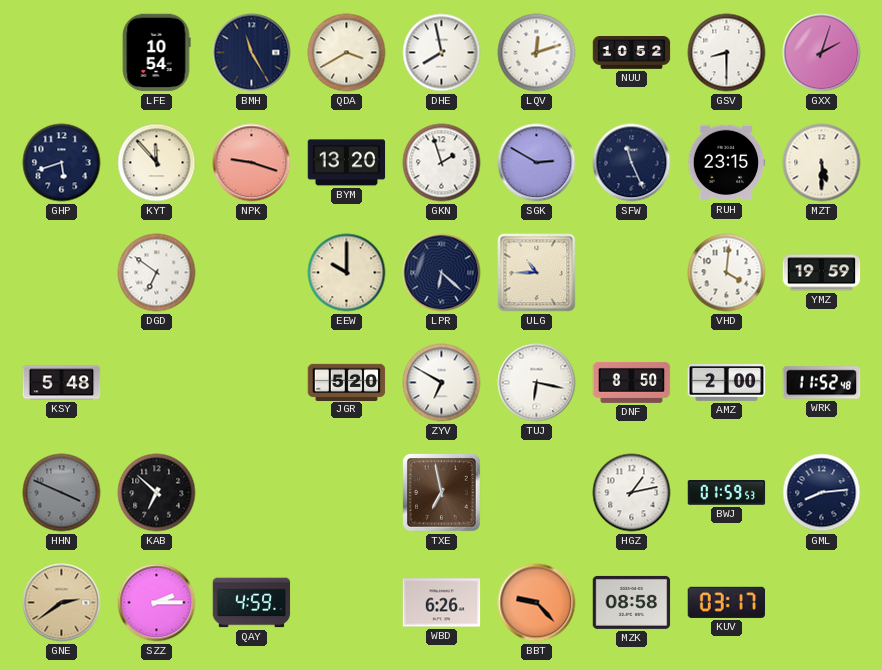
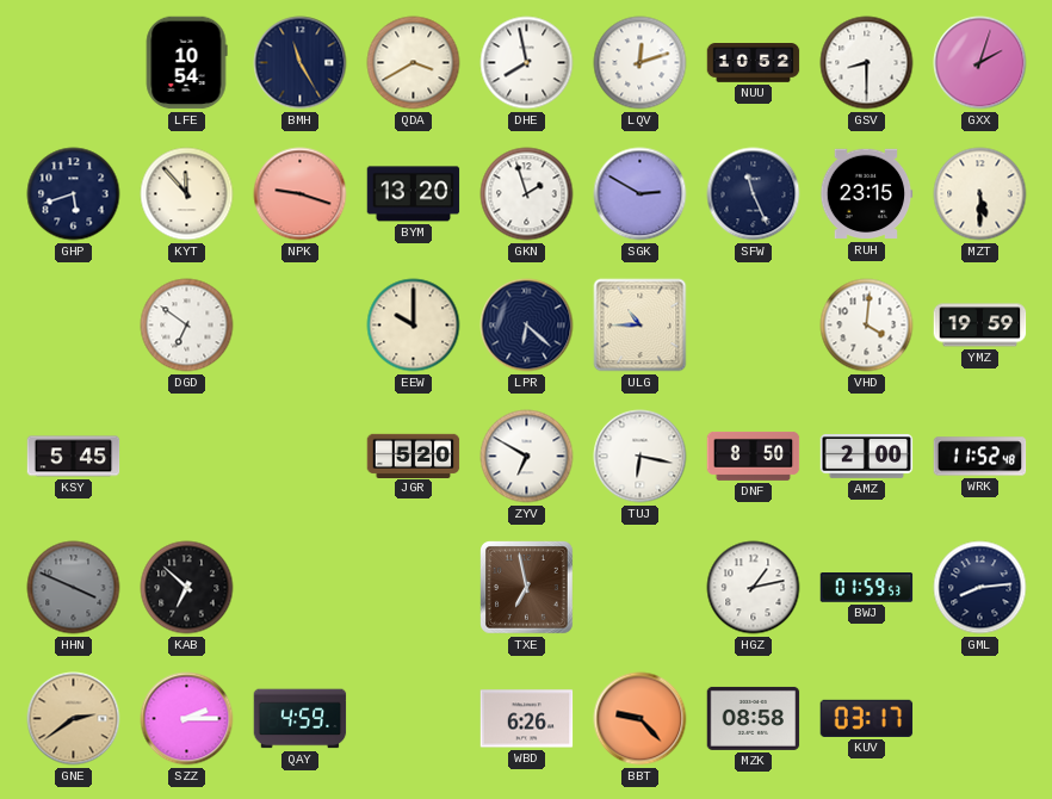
KSY: 5:48 -> 5:45
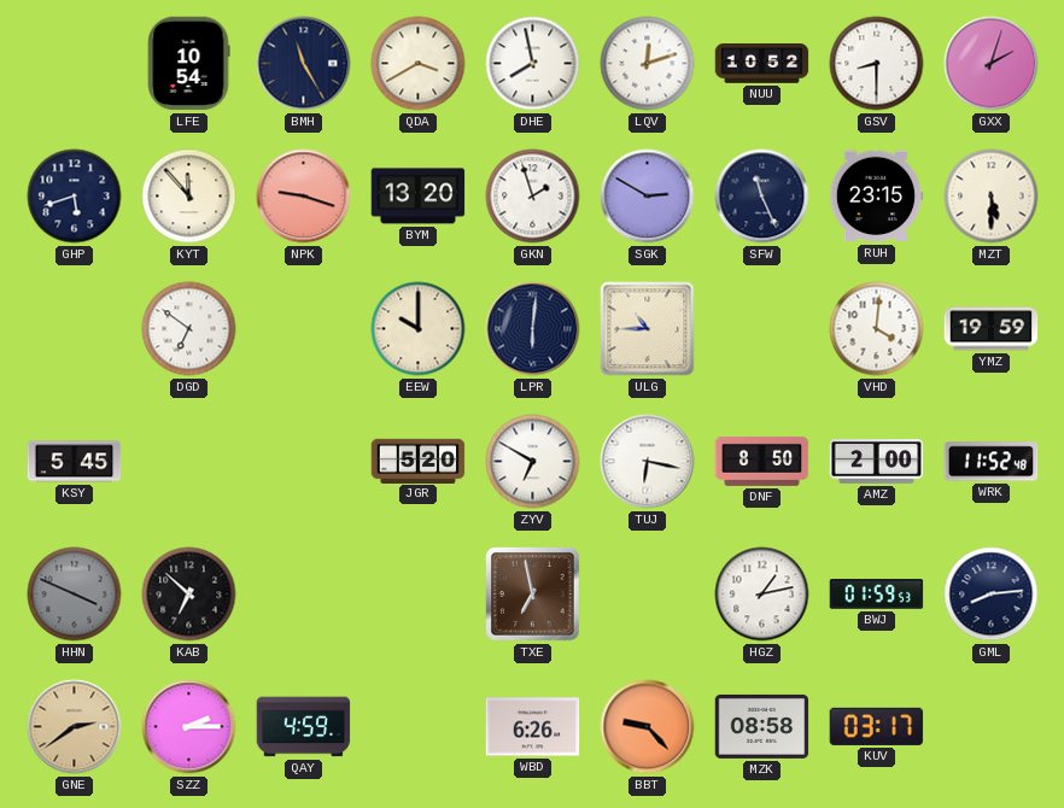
LPR: 6:22 -> 6:01
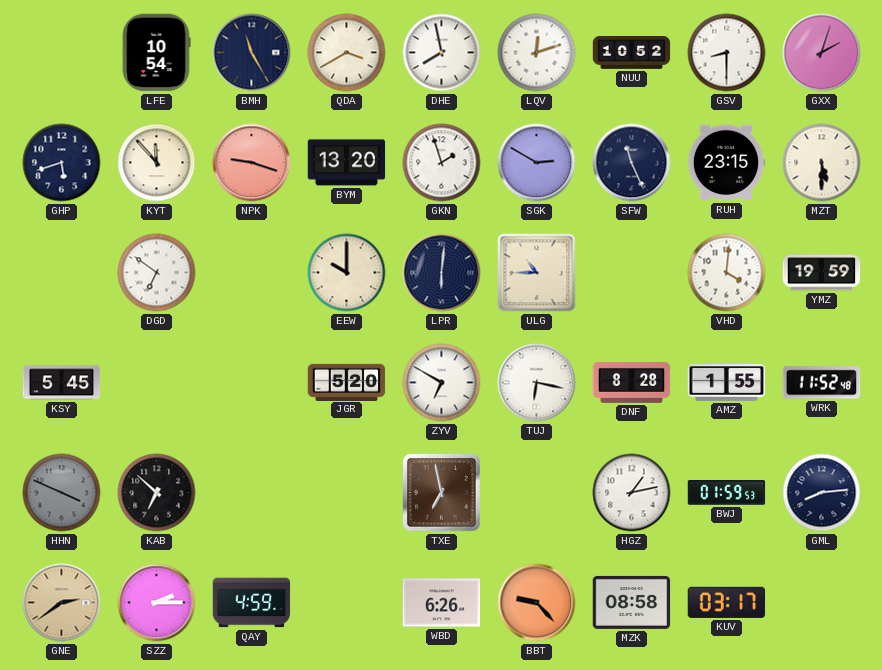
DNF: 8:50 -> 8:28
AMZ: 2:00 -> 1:55
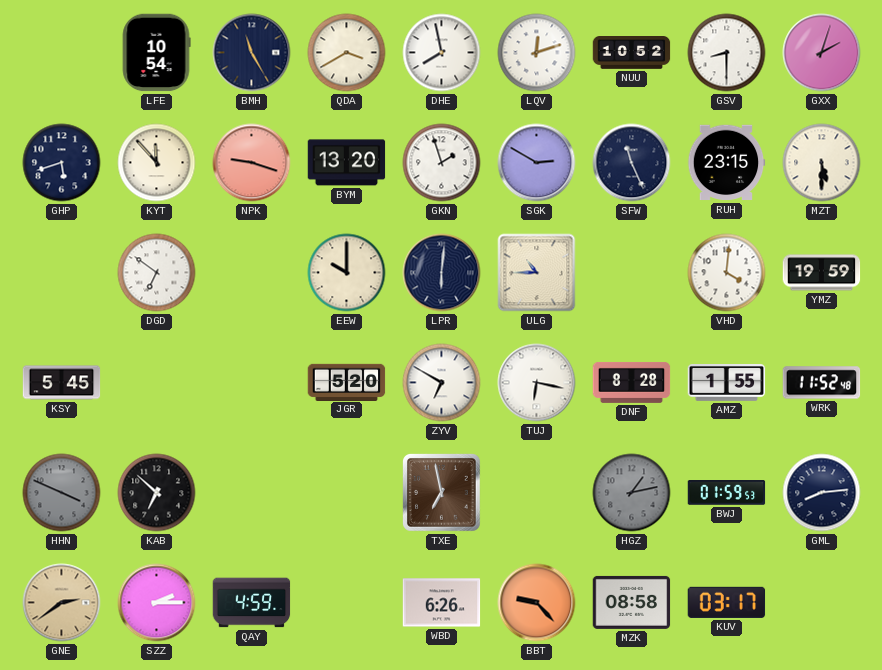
HGZ dial: white -> grey
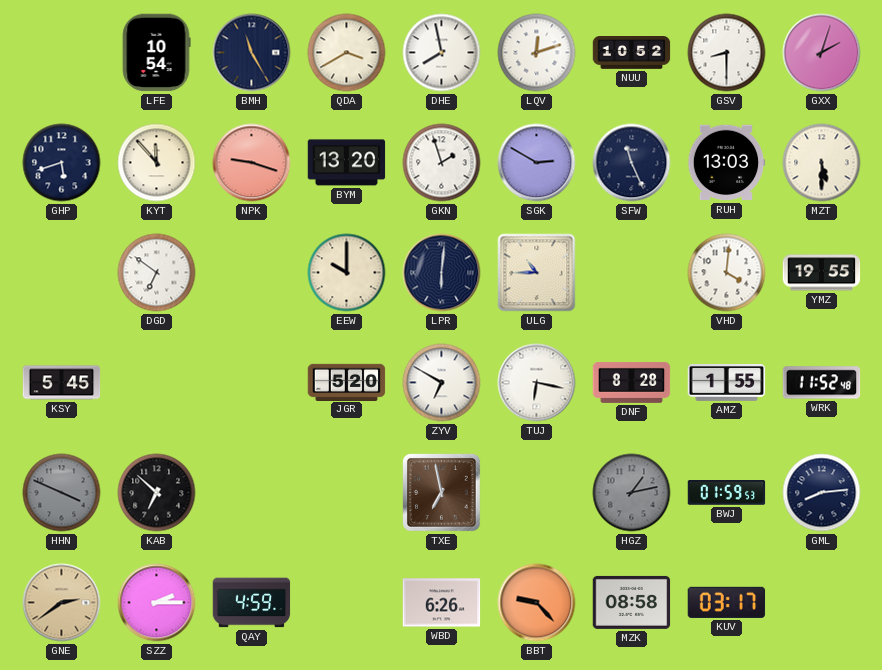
RUH: 23:15 -> 13:03
YMZ: 19:59 -> 19:55
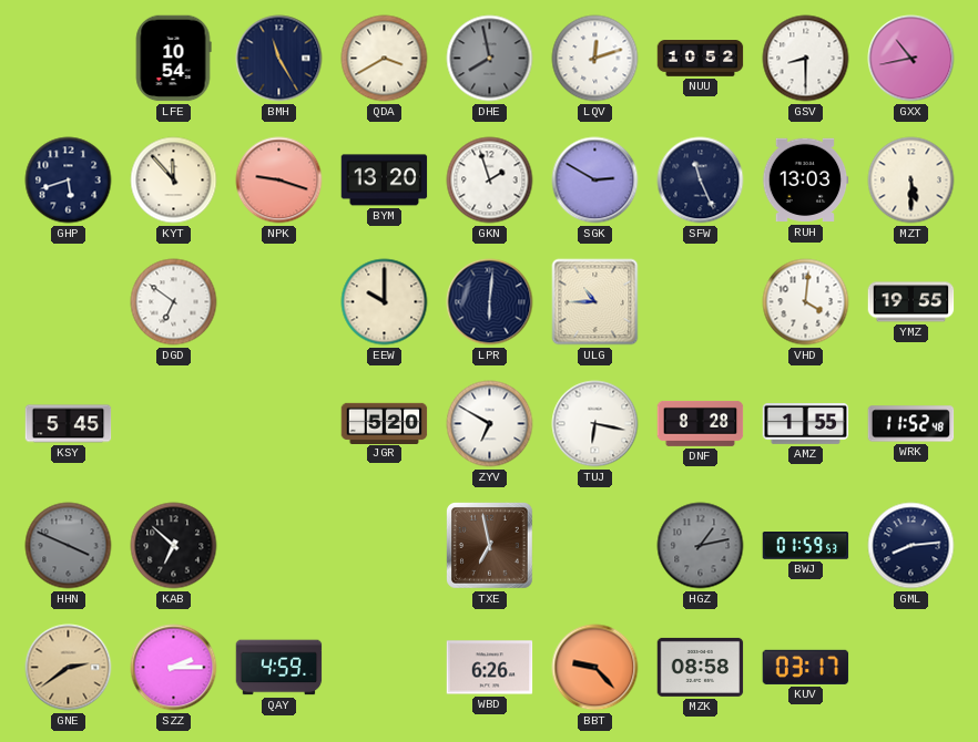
DHE dial: white -> grey
GXX: 2:03 -> 10:43
